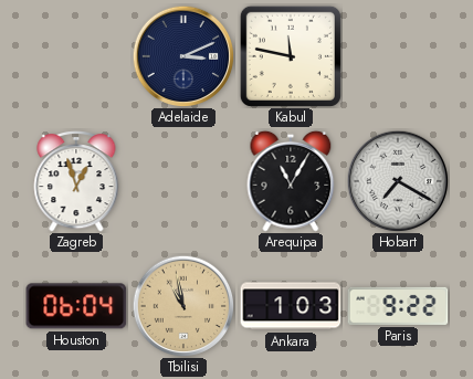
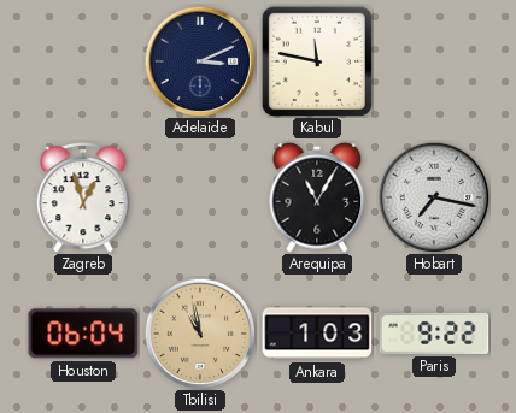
Hobart: 7:20 -> 7:17
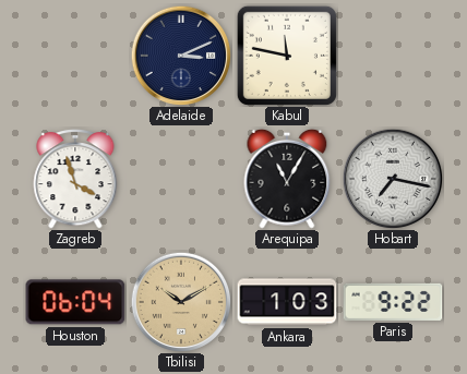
Zagreb: 12:57 -> 3:57
Tbilisi: 10:58 -> 10:10
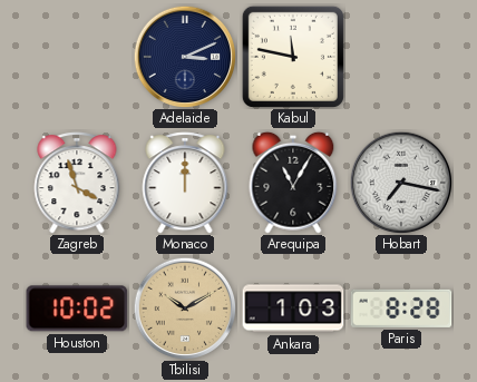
Monaco: none -> 12:00
Houston: 06:04 -> 10:02
Paris: 9:22 -> 8:28
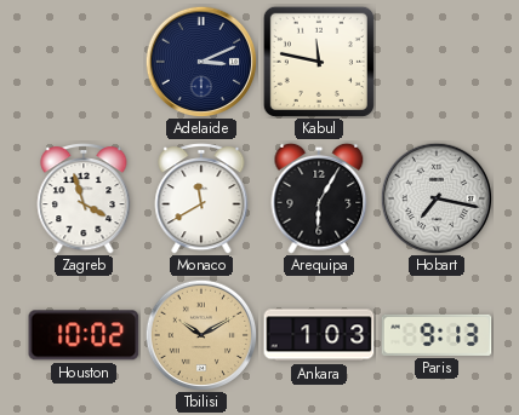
Monaco: 12:00 -> 11:40
Arequipa: 11:05 -> 6:05
Paris: 8:28 -> 9:13
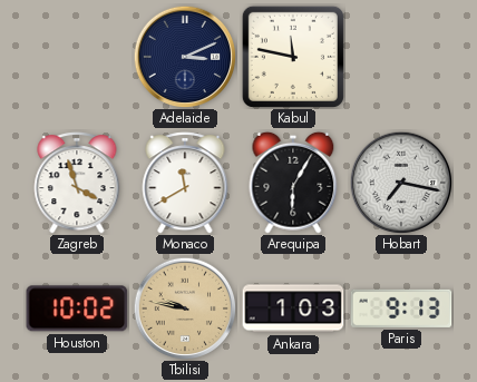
Tbilisi: 10:10 -> 9:47
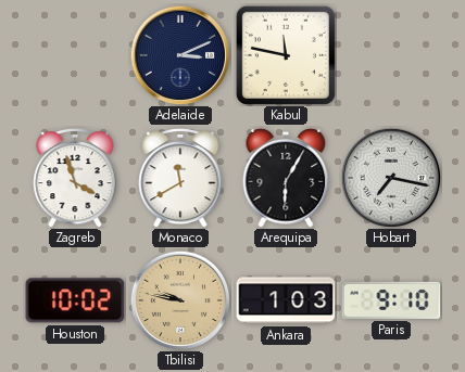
Paris: 9:13 -> 9:10
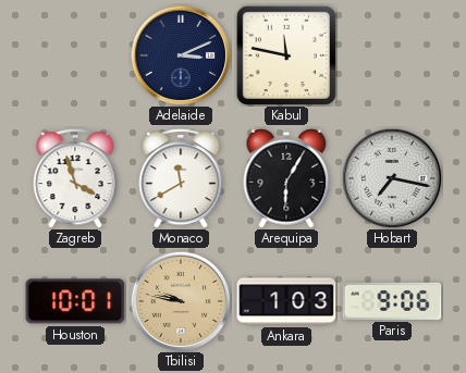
Houston: 10:02 -> 10:01
Paris: 9:10 -> 9:06
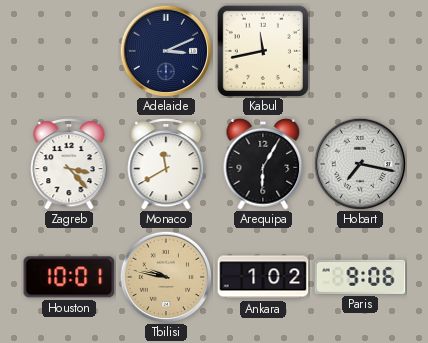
Kabul: 11:47 -> 11:43
Zagreb: 3:57 -> 3:23
Ankara: 1:03 -> 1:02
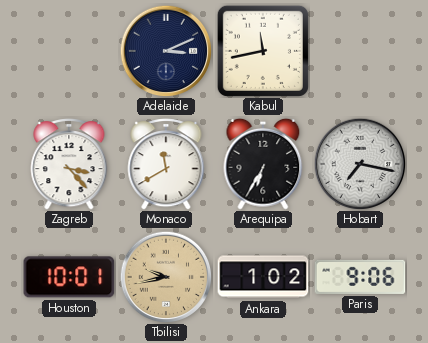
Arequipa: 6:05 -> 6:35
Tbilisi: 9:47 -> 9:43
